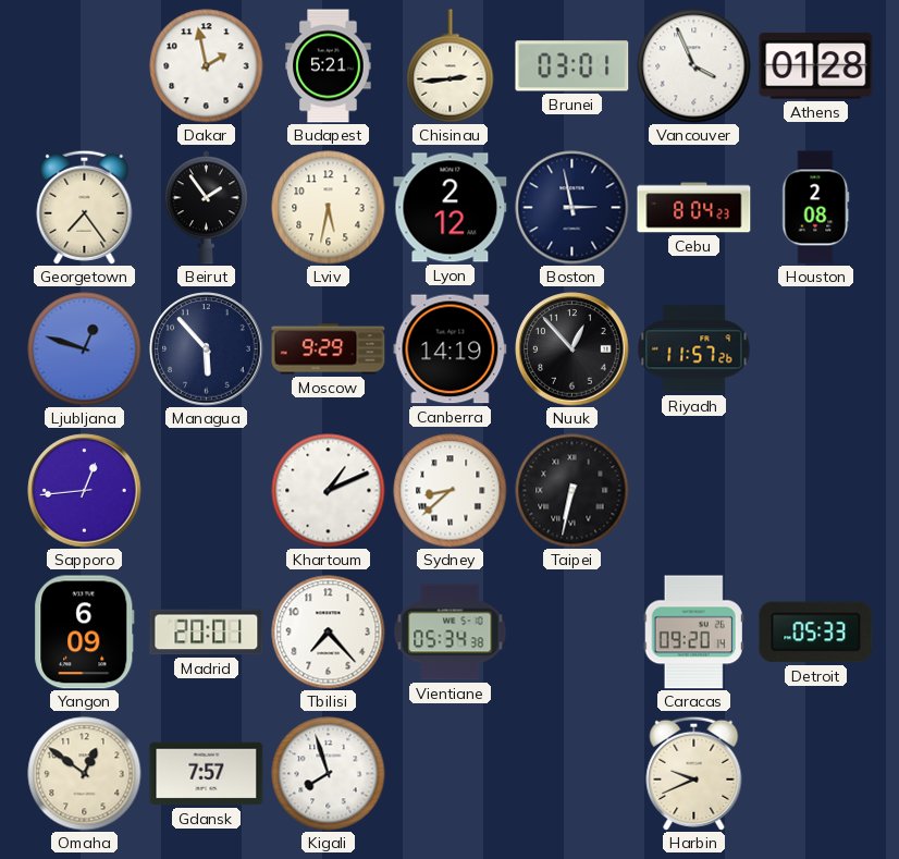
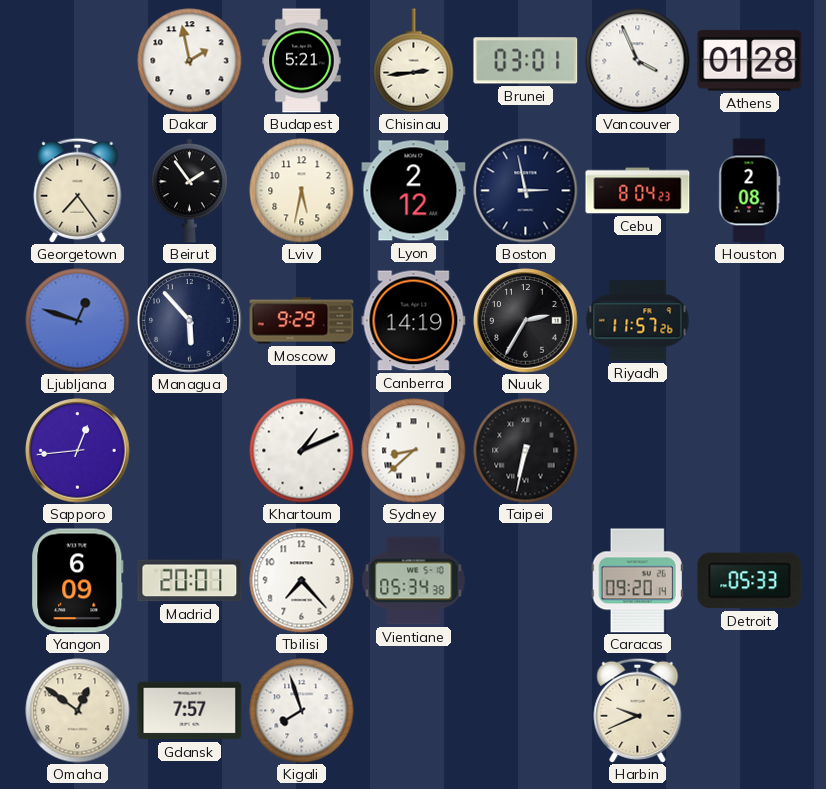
Nuuk: 12:53 -> 2:35
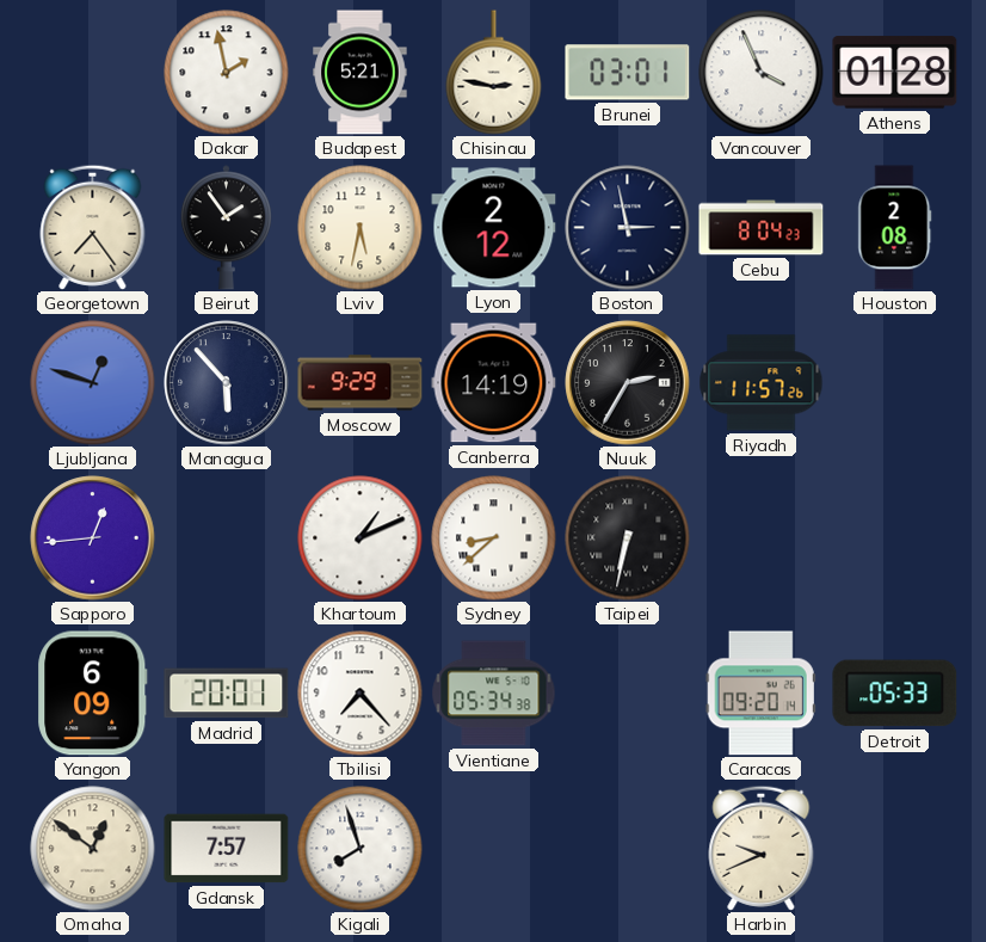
Chisinau: 2:44 -> 2:47
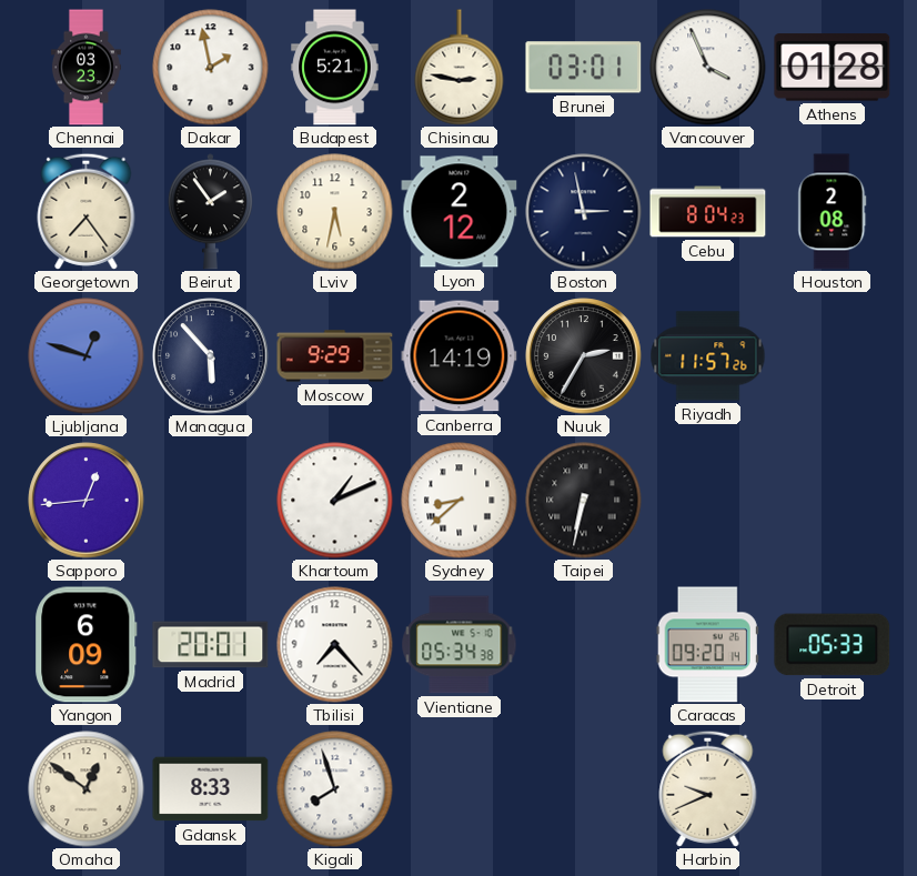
Chennai: none -> 03:23
Gdansk: 7:57 -> 8:33
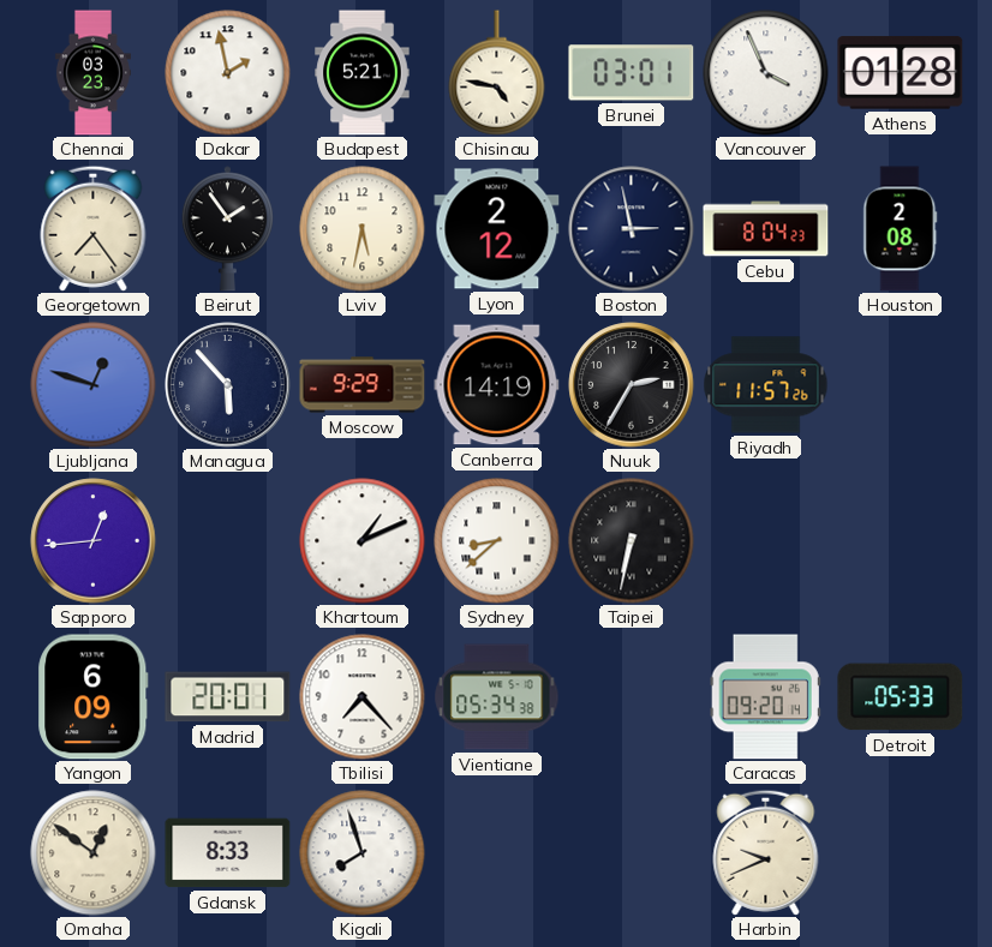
Chisinau: 2:47 -> 4:47
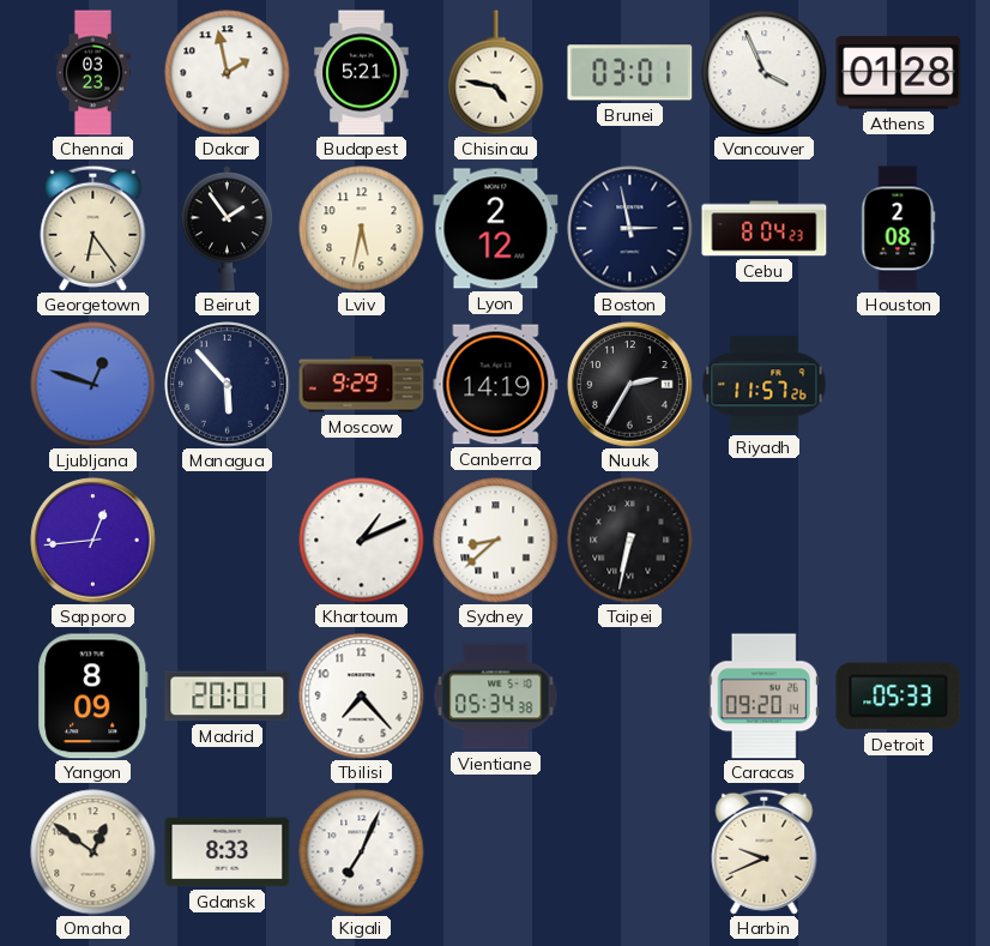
Georgetown: 7:24 -> 6:24
Yangon: 6:09 -> 8:09
Kigali: 7:57 -> 7:04
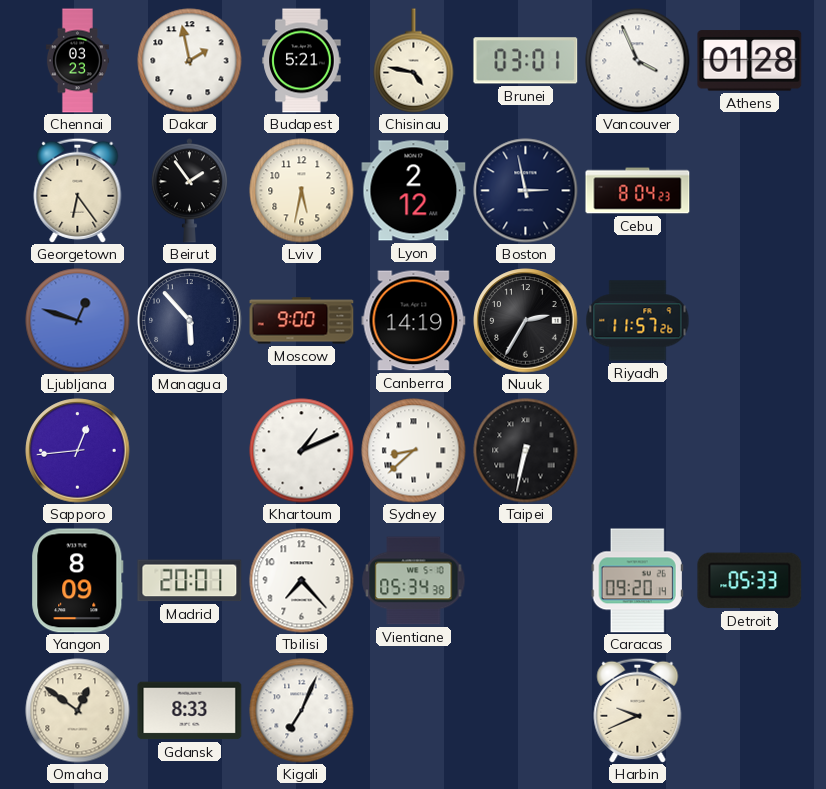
Houston: 2:08 -> none
Moscow: 9:29 -> 9:00
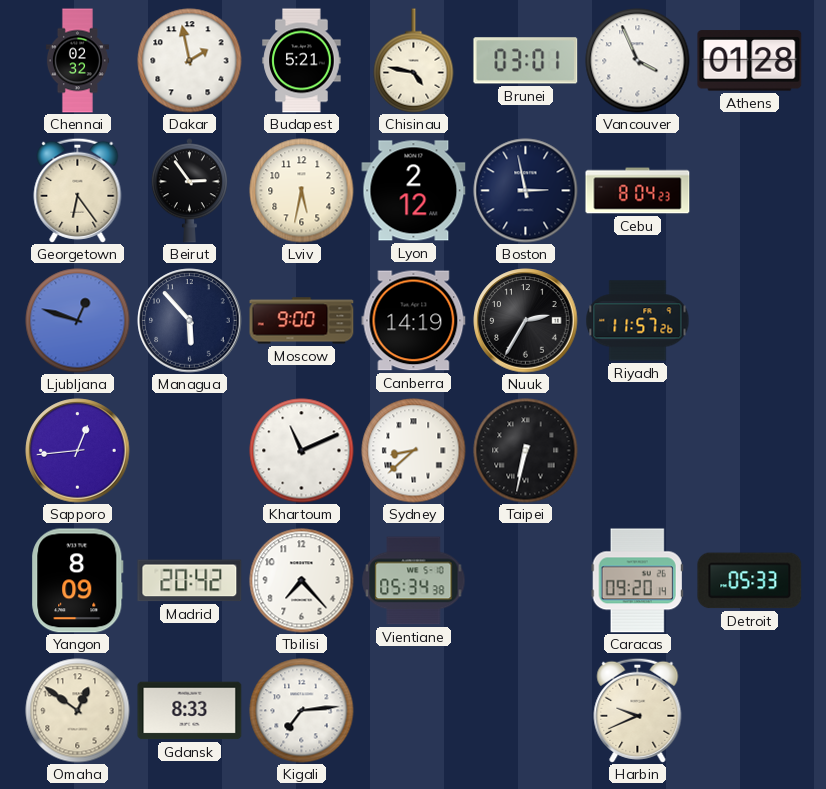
Chennai: 03:23 -> 02:32
Beirut: 1:54 -> 2:54
Khartoum: 1:11 -> 11:11
Madrid: 20:01 -> 20:42
Kigali: 7:04 -> 7:14
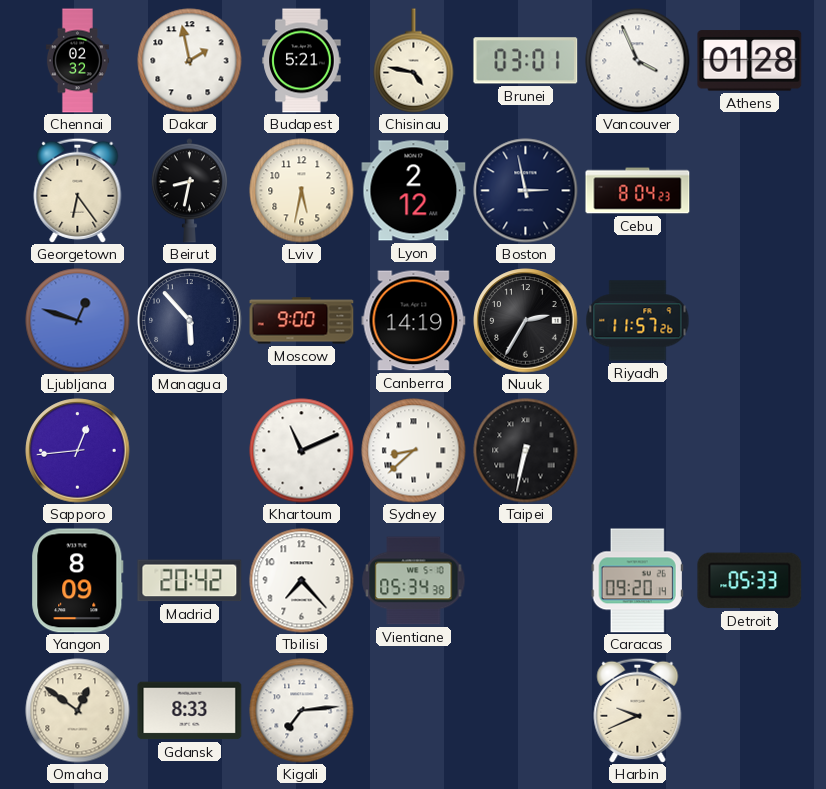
Beirut: 2:54 -> 8:32
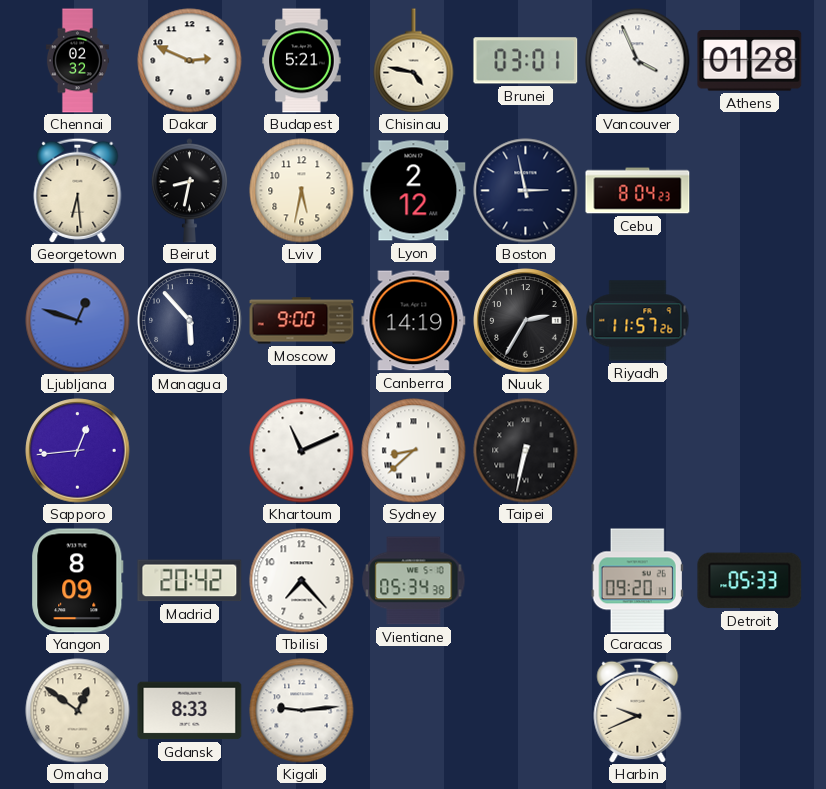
Dakar: 1:58 -> 2:49
Georgetown: 6:24 -> 6:29
Kigali: 7:14 -> 9:14
